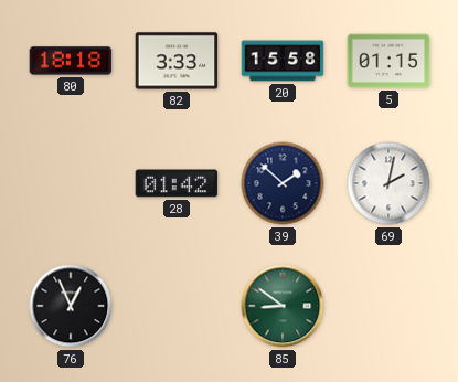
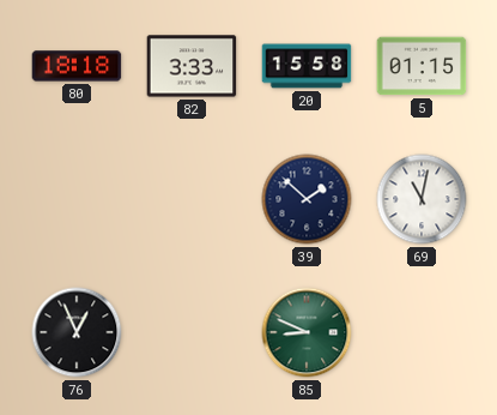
28: 01:42 -> none
69: 2:02 -> 11:02
85: 8:51 -> 8:49
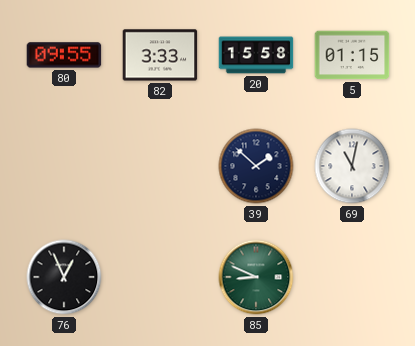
80: 18:18 -> 09:55
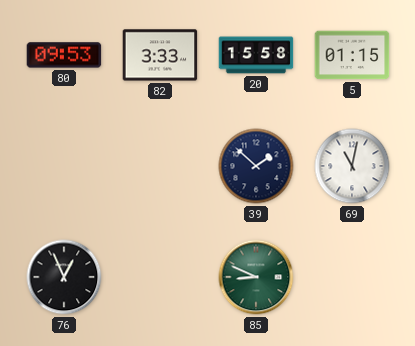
80: 09:55 -> 09:53
